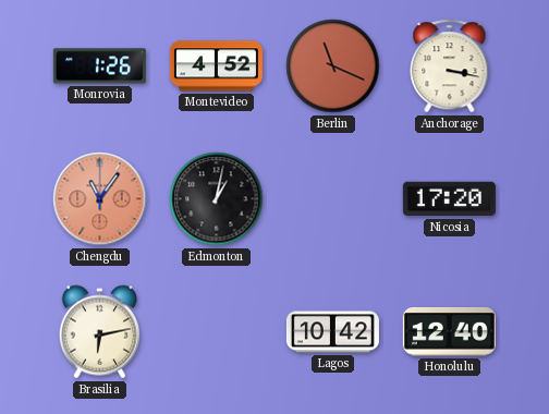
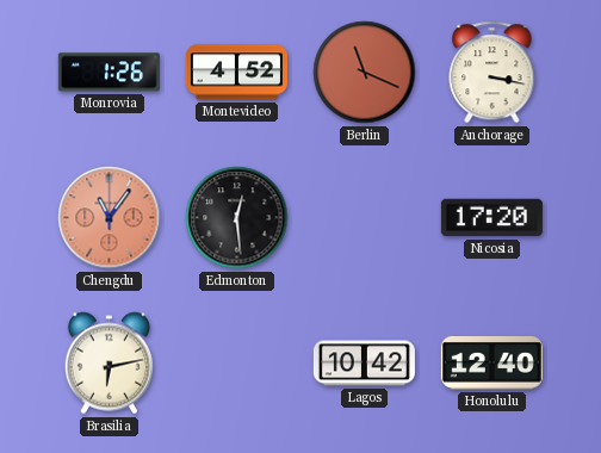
Edmonton: 1:02 -> 12:29
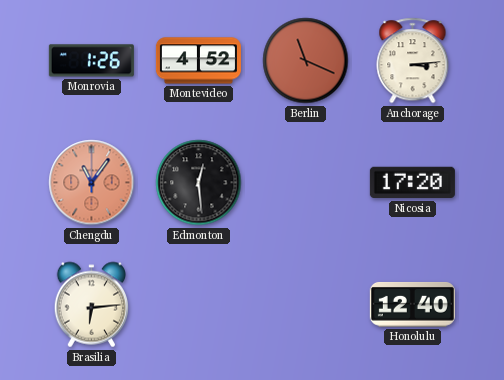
Anchorage: 3:17 -> 3:14
Brasilia: 6:13 -> 6:14
Lagos: 10:42 -> none
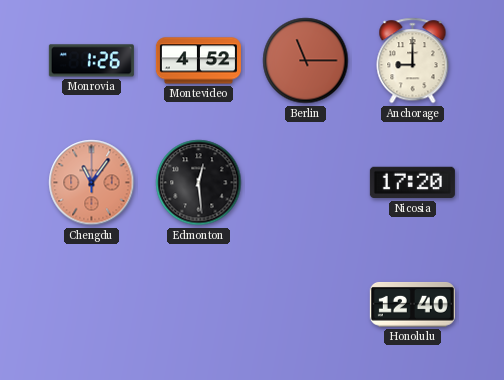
Berlin: 11:19 -> 11:15
Anchorage: 3:14 -> 9:00
Brasilia: 6:14 -> none
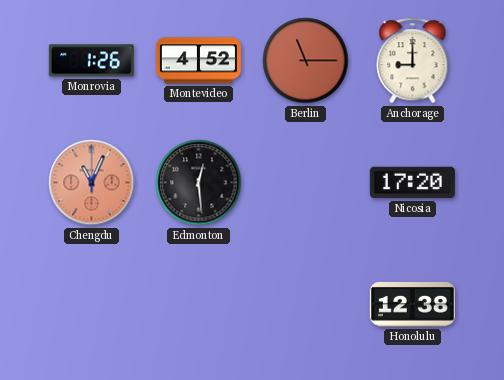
Chengdu: 11:06 -> 11:04
Honolulu: 12:40 -> 12:38
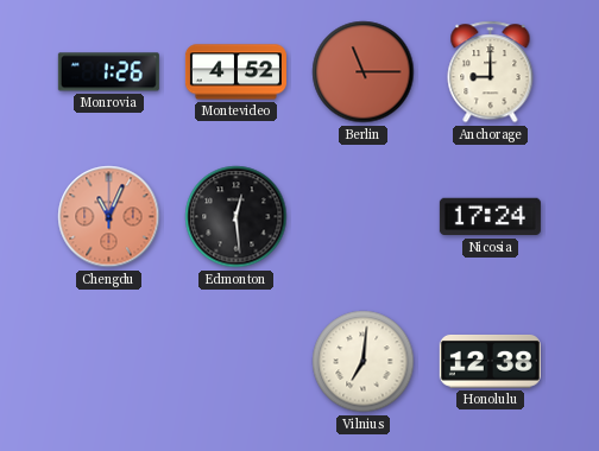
Nicosia: 17:20 -> 17:24
Vilnius: none -> 7:01
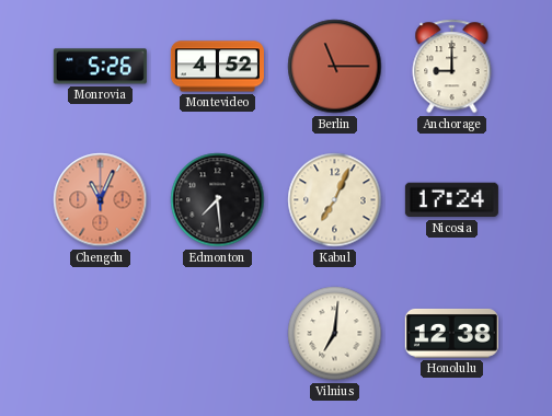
Monrovia: 1:26 -> 5:26
Edmonton: 12:29 -> 7:29
Kabul: none -> 7:04
